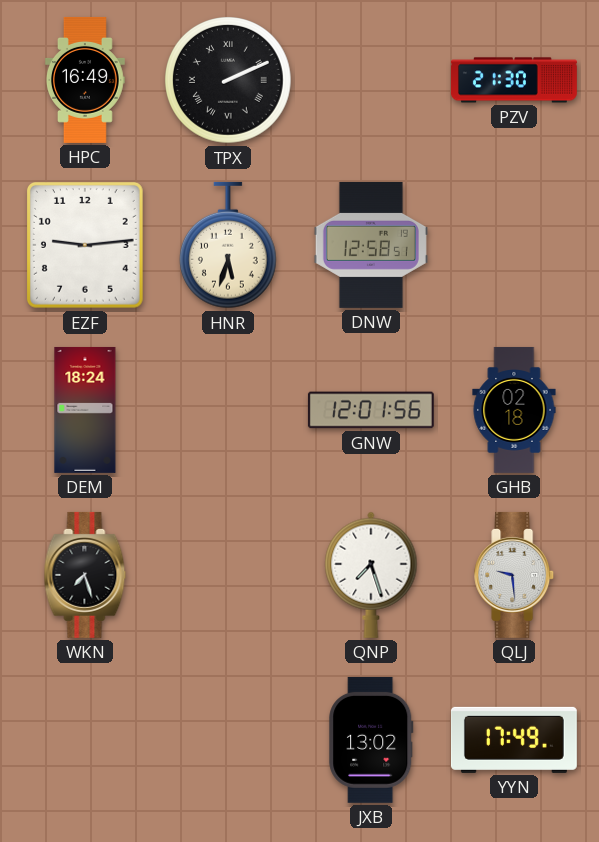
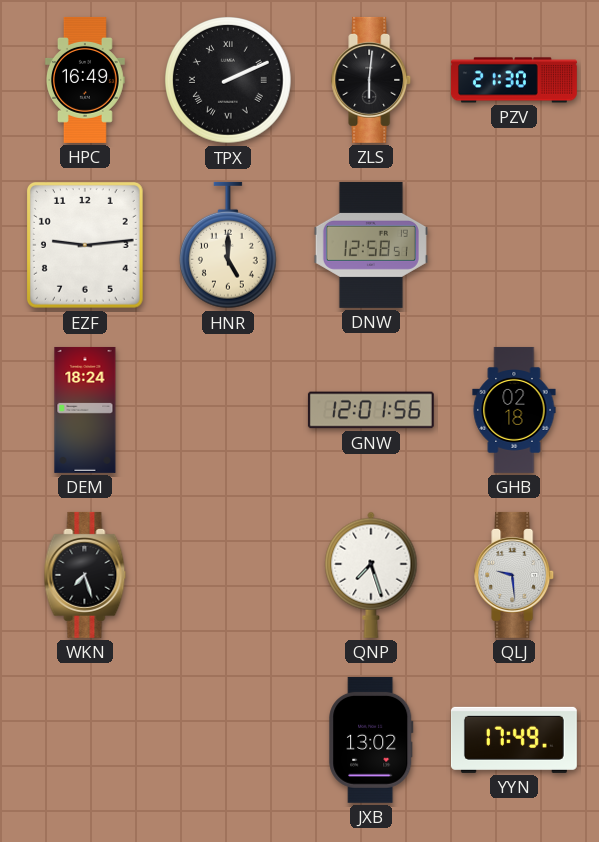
ZLS: none -> 6:01
HNR: 5:33 -> 5:00
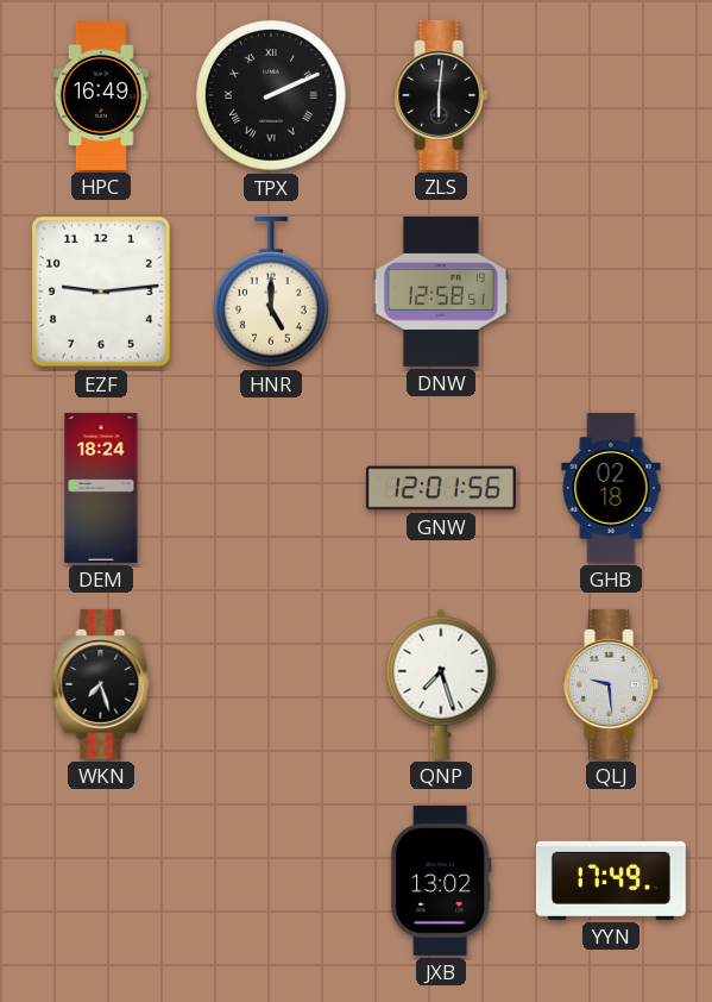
PZV: 21:30 -> none
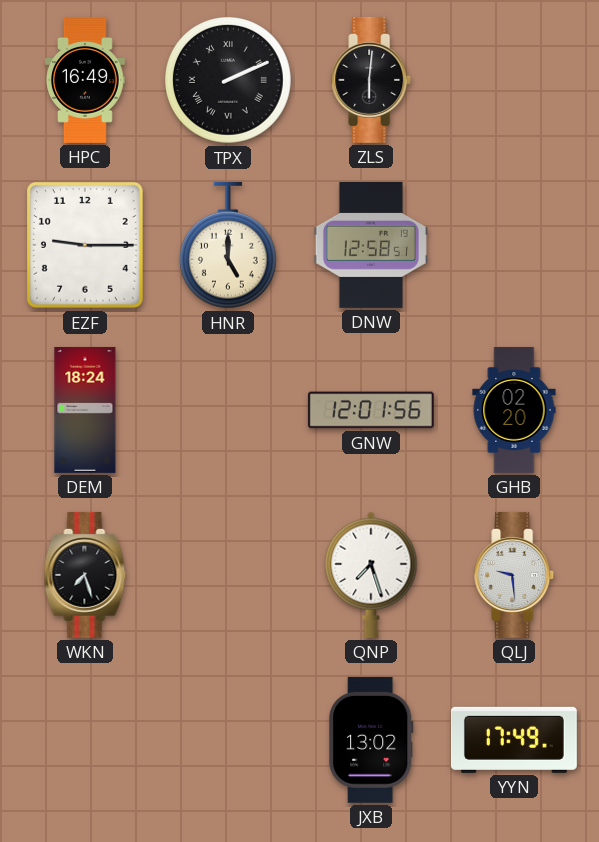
EZF: 9:14 -> 9:15
GHB: 02:18 -> 02:20
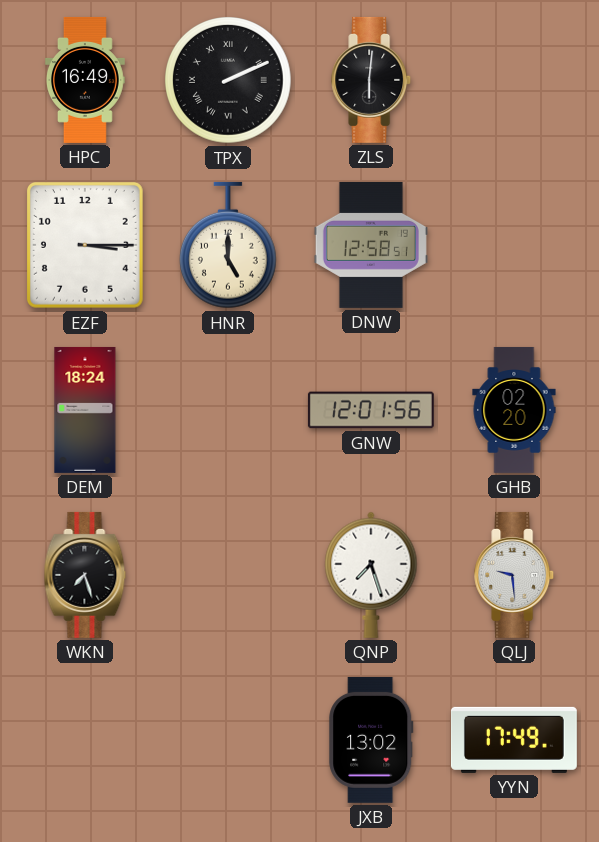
EZF: 9:15 -> 3:15
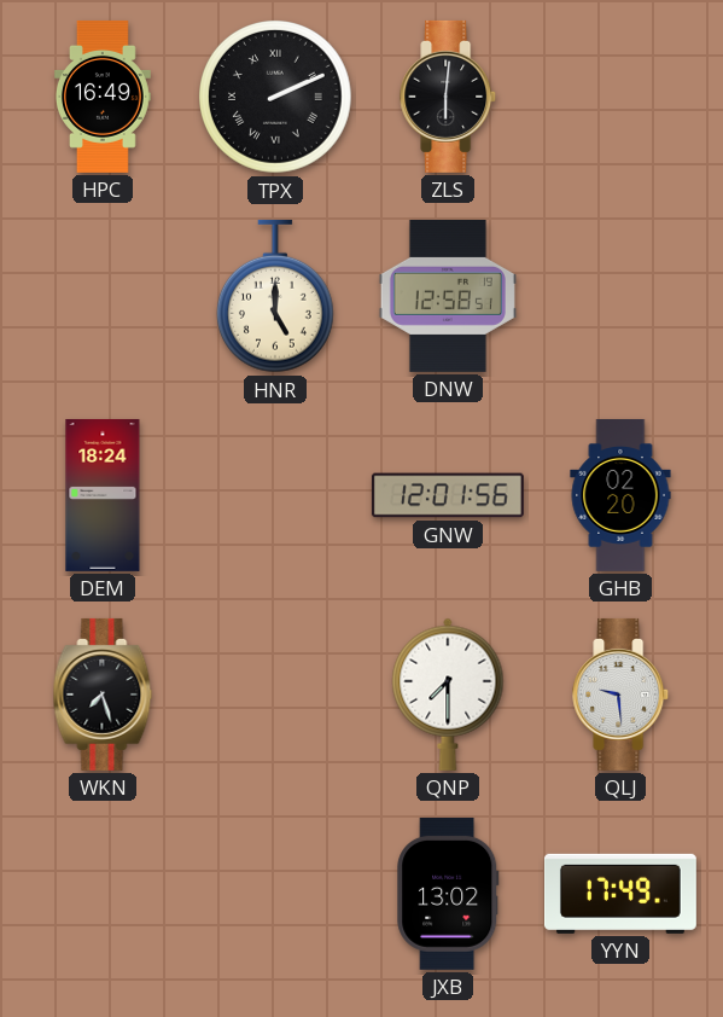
EZF: 3:15 -> none
QNP: 7:27 -> 7:30
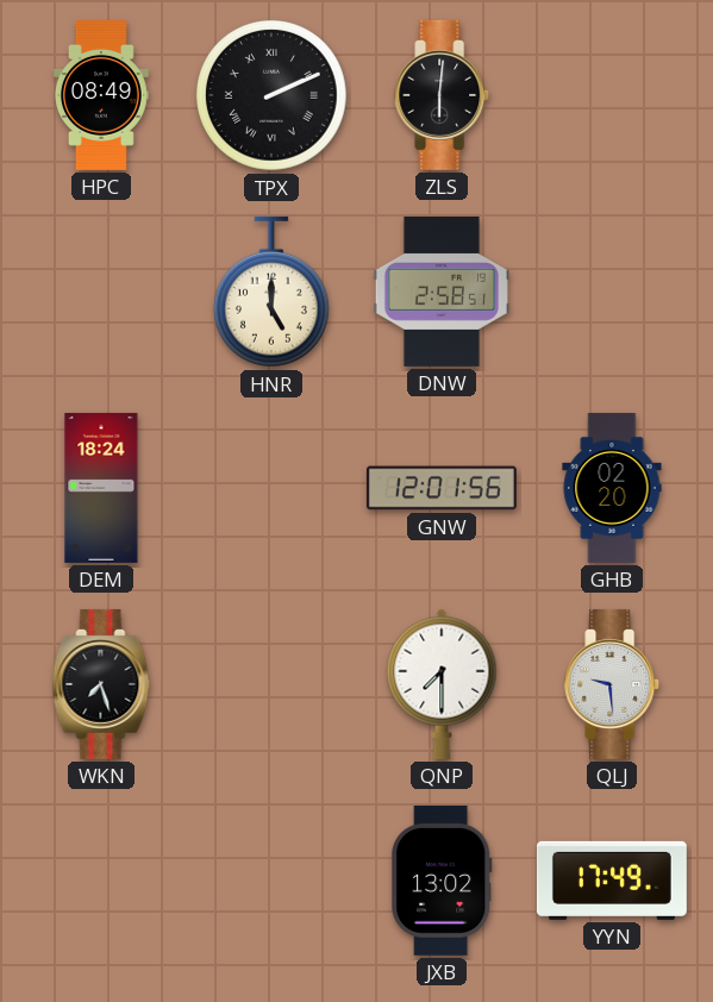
HPC: 16:49 -> 08:49
DNW: 12:58 -> 2:58
